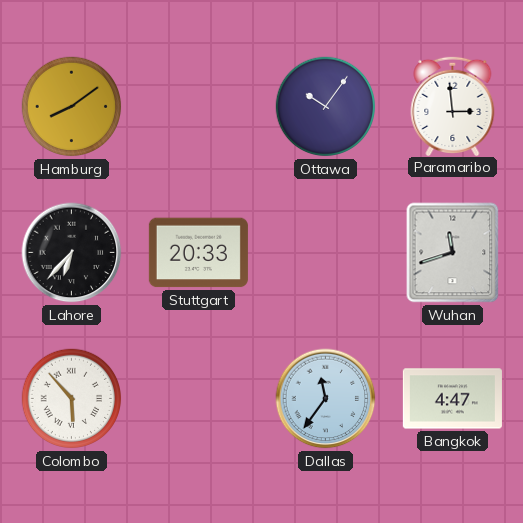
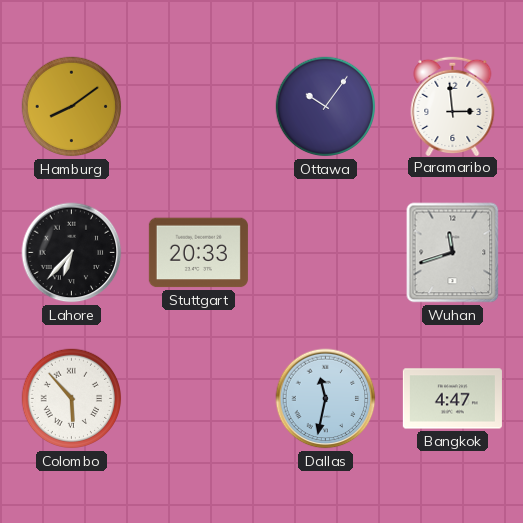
Dallas: 11:36 -> 11:32
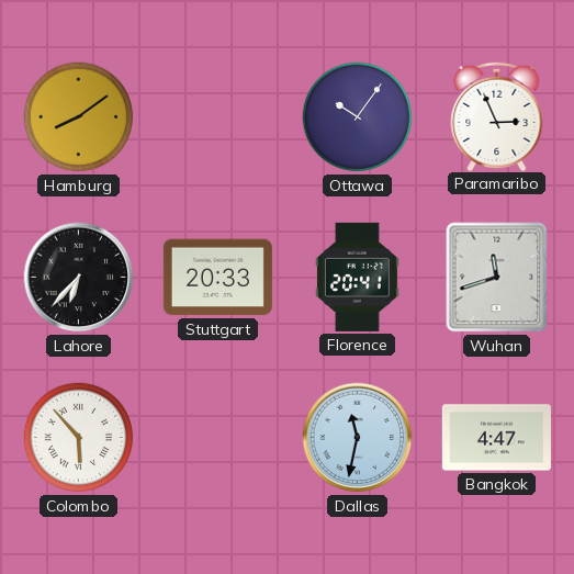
Paramaribo: 2:59 -> 2:56
Florence: none -> 20:41
